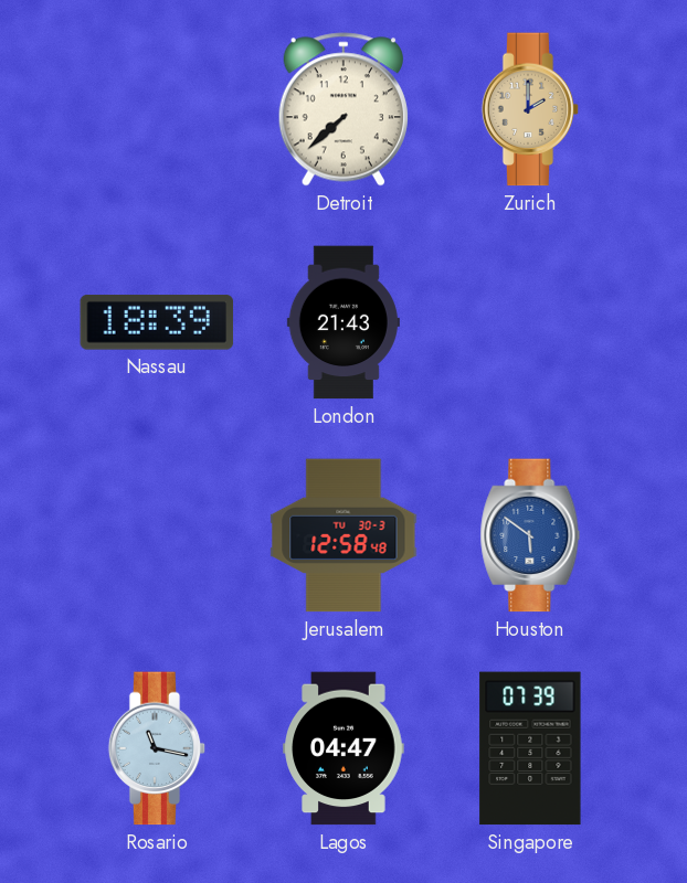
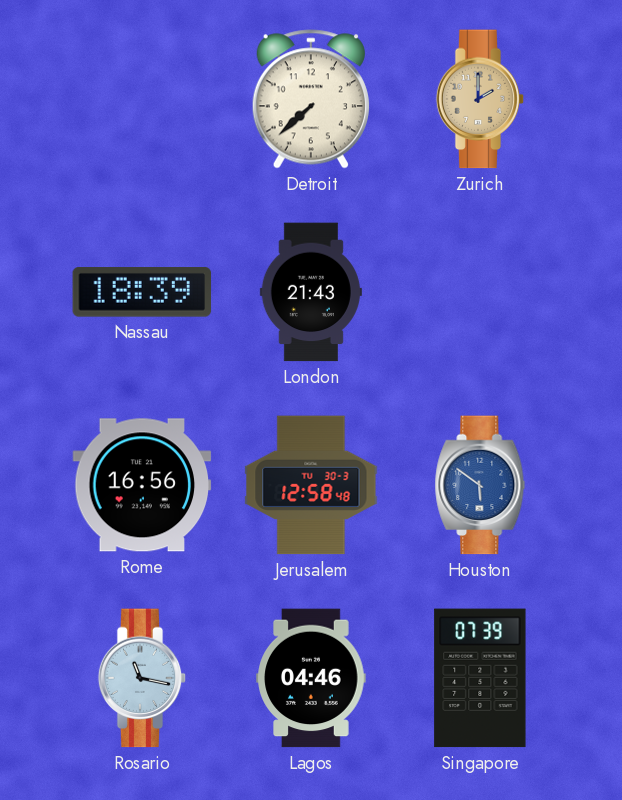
Rome: none -> 16:56
Lagos: 04:47 -> 04:46
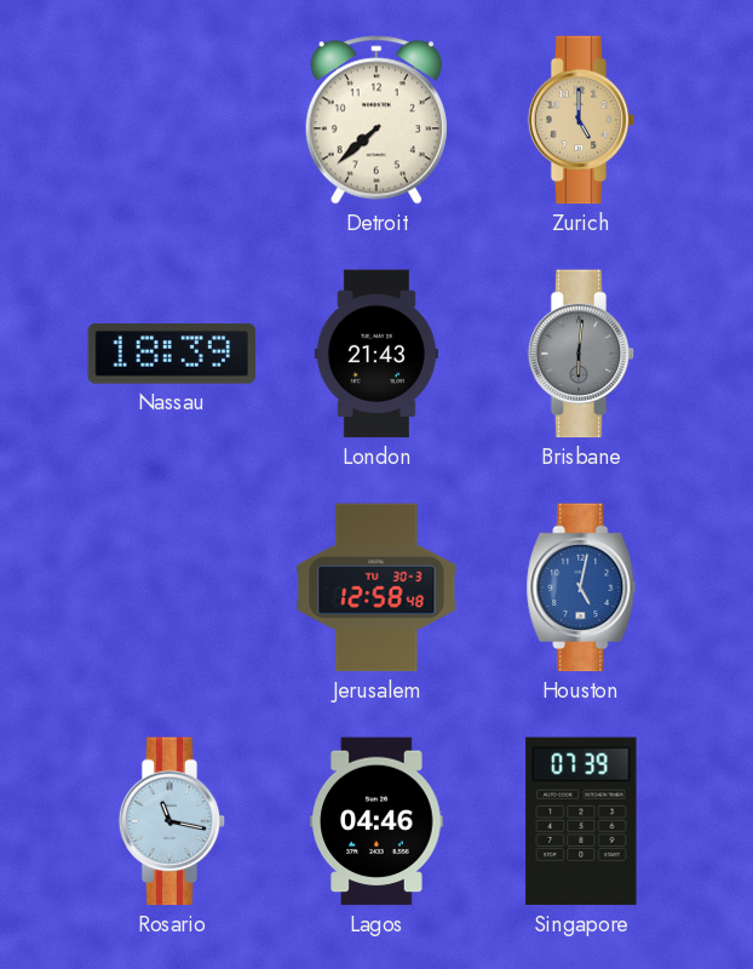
Zurich: 2:00 -> 5:00
Brisbane: none -> 6:01
Rome: 16:56 -> none
Houston: 5:51 -> 5:02
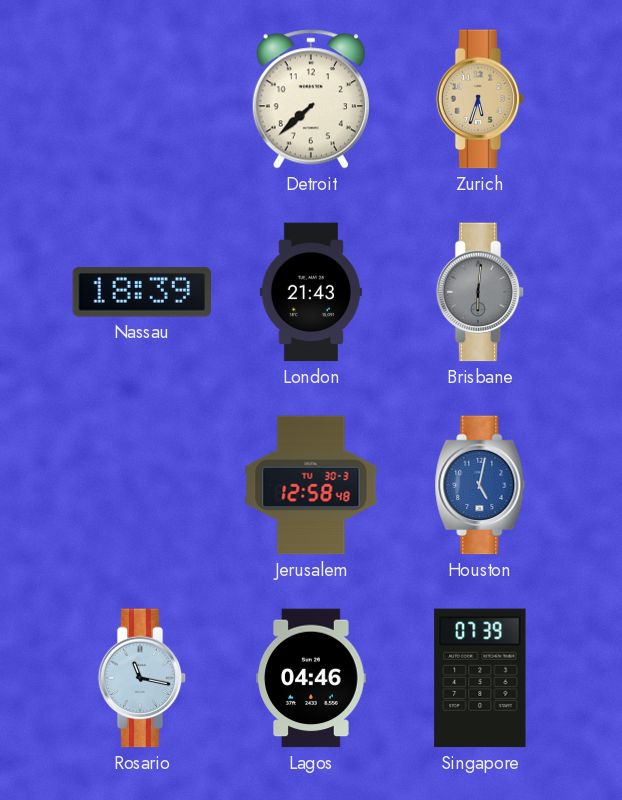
Zurich: 5:00 -> 5:33
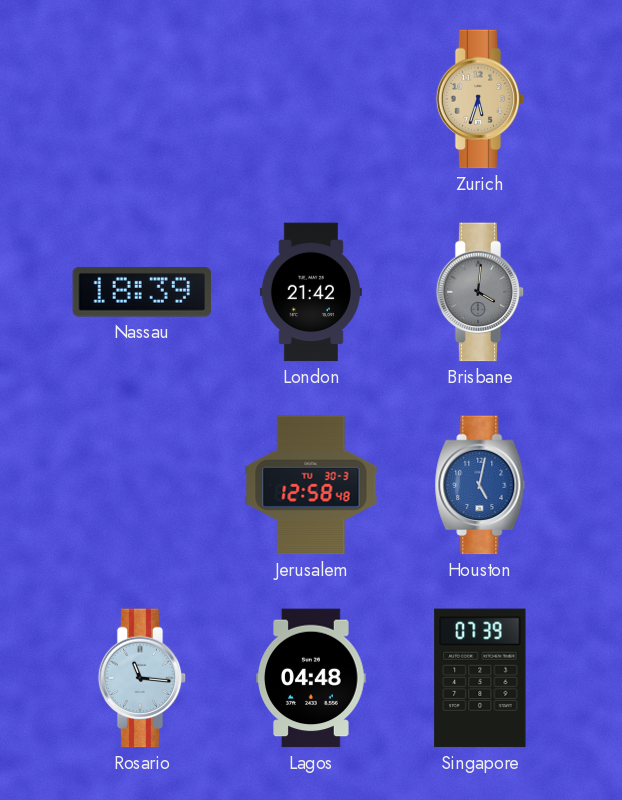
Detroit: 7:38 -> none
London: 21:43 -> 21:42
Brisbane: 6:01 -> 4:01
Rosario: 11:17 -> 11:16
Lagos: 04:46 -> 04:48
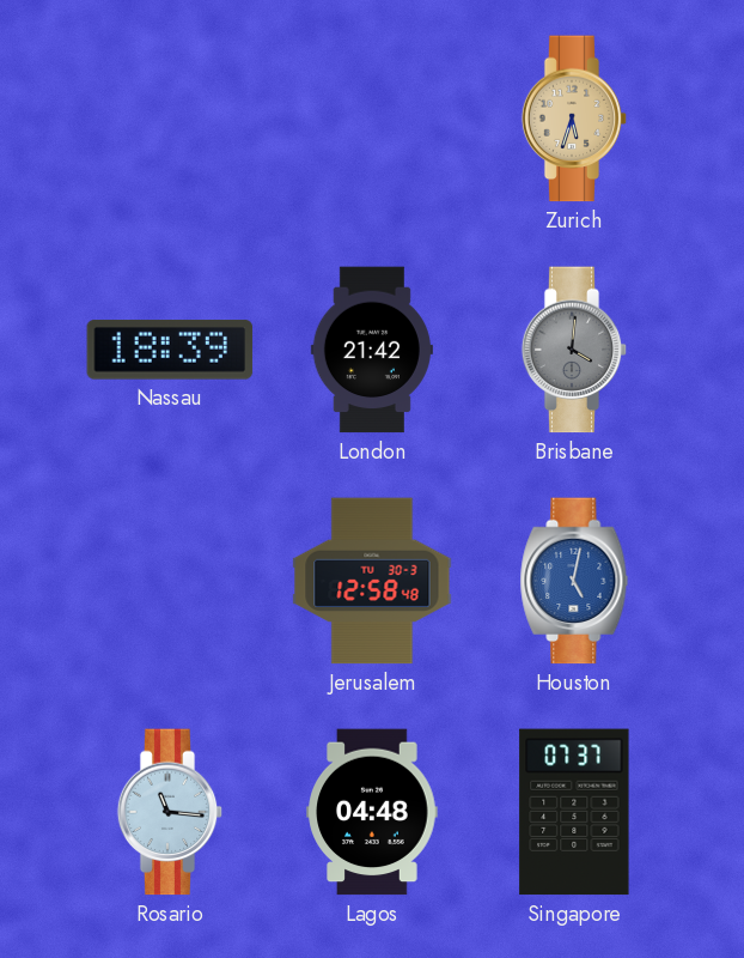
Singapore: 07:39 -> 07:37
